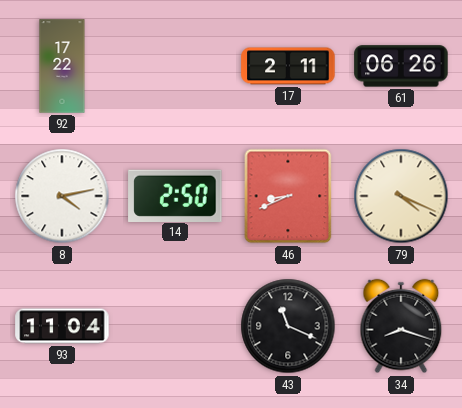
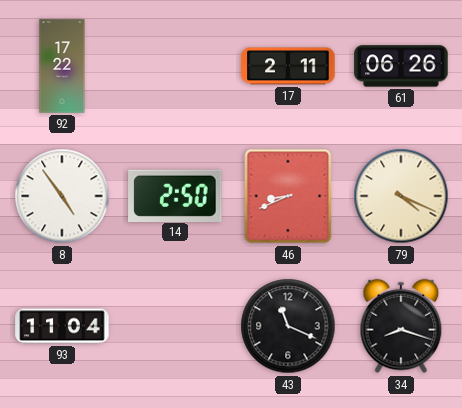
8: 4:13 -> 4:54
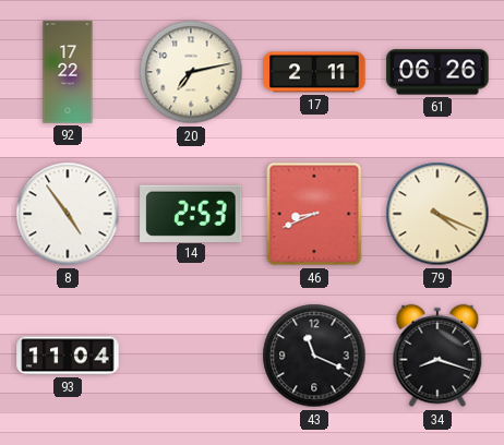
20: none -> 7:13
14: 2:50 -> 2:53
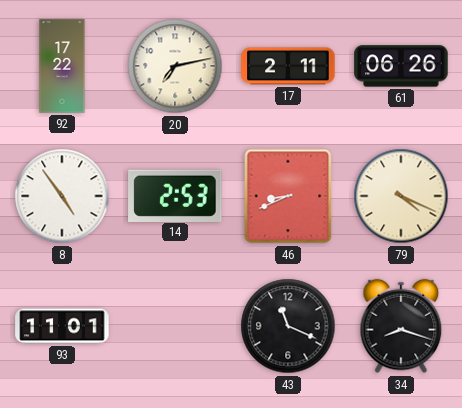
93: 11:04 -> 11:01
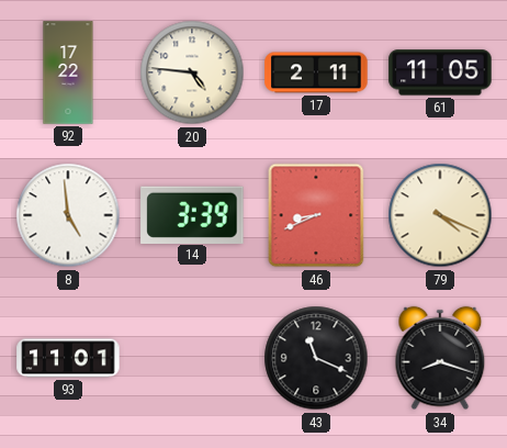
20: 7:13 -> 4:46
61: 06:26 -> 11:05
8: 4:54 -> 4:59
14: 2:53 -> 3:39
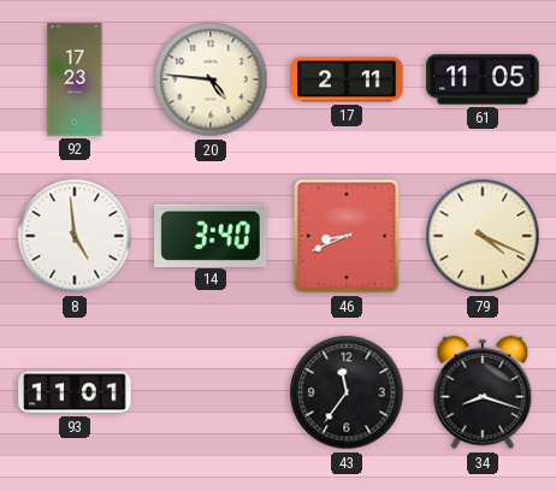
92: 17:22 -> 17:23
14: 3:39 -> 3:40
43: 11:19 -> 11:36
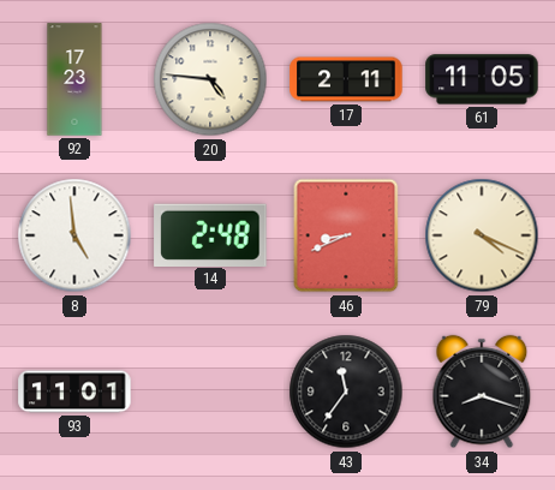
14: 3:40 -> 2:48
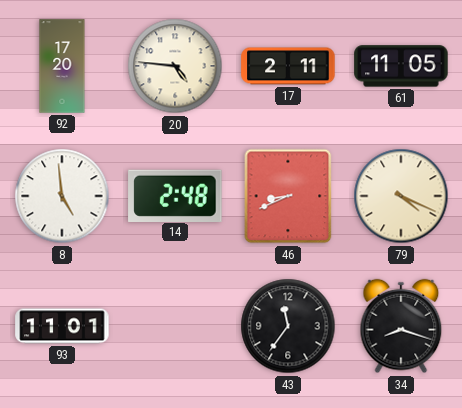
92: 17:23 -> 17:20
